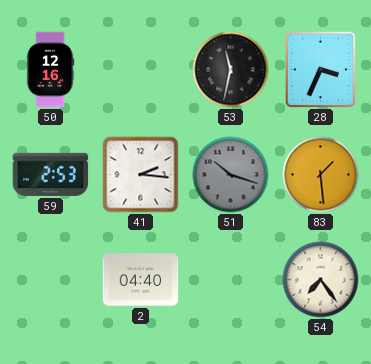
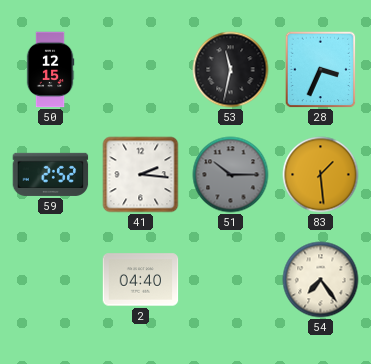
50: 12:16 -> 12:15
59: 2:53 -> 2:52
51: 10:18 -> 10:15
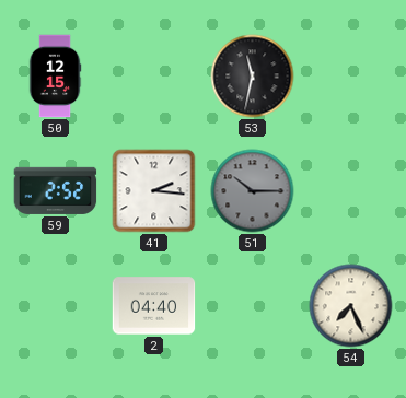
28: 3:34 -> none
83: 1:29 -> none
54: 7:24 -> 7:26
